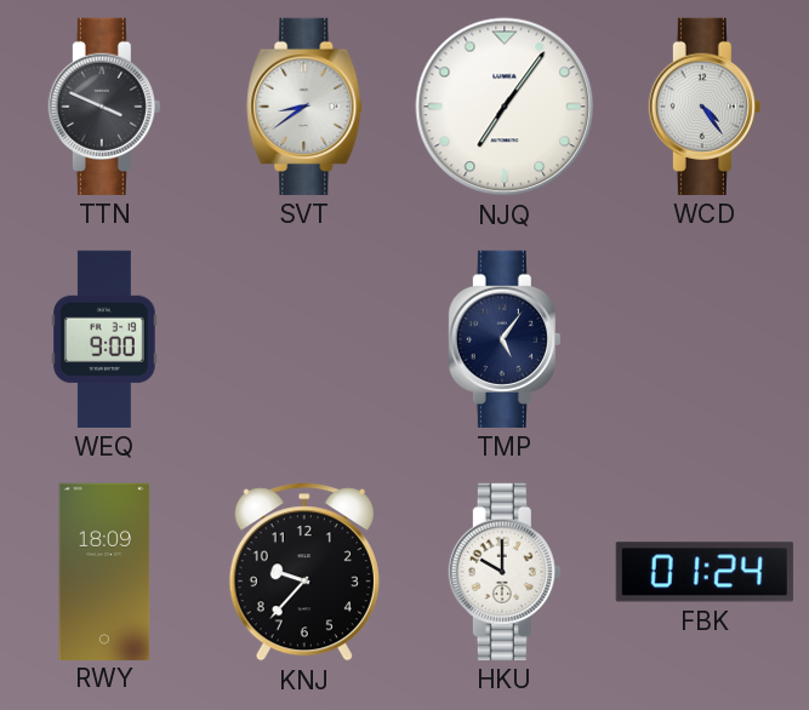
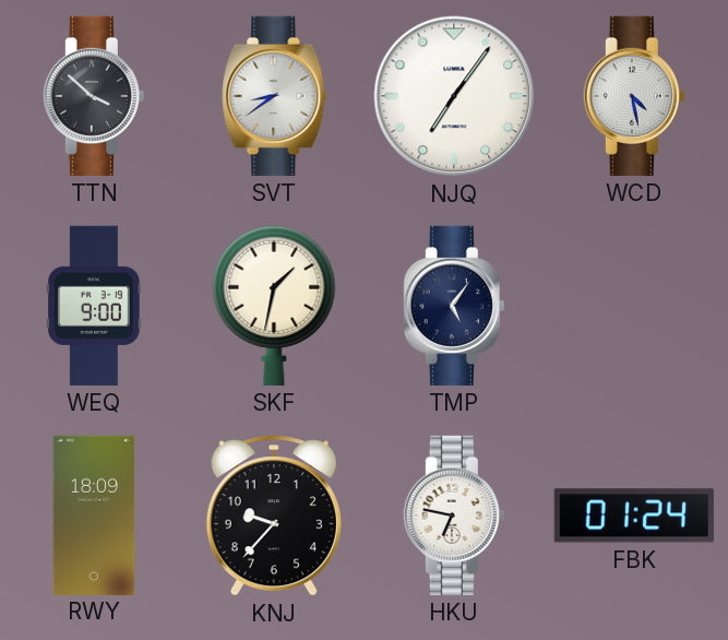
TTN: 3:49 -> 3:52
WCD: 4:24 -> 4:28
SKF: none -> 1:32
HKU: 10:00 -> 6:47
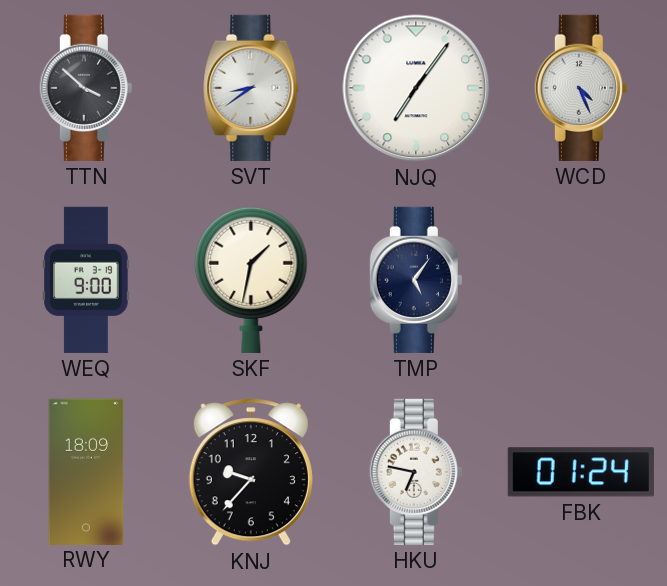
WCD: 4:28 -> 4:26
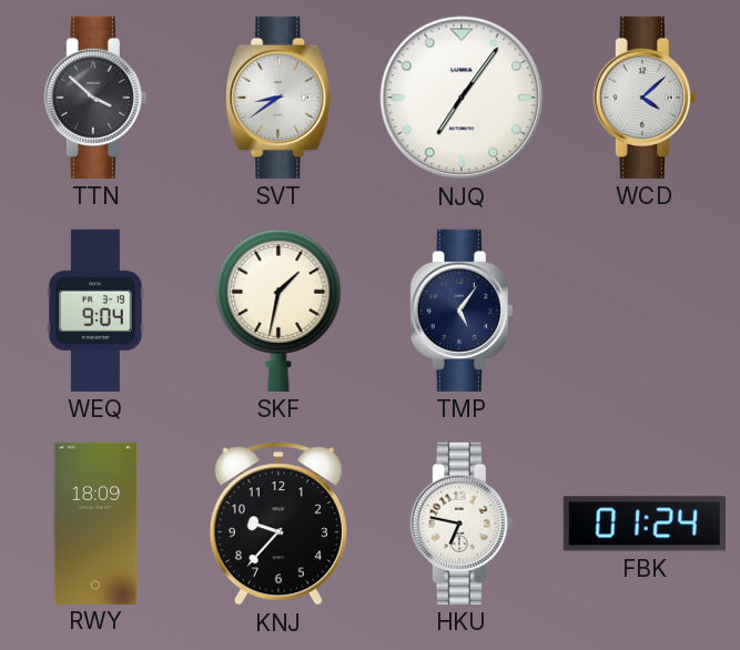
WCD: 4:26 -> 4:08
WEQ: 9:00 -> 9:04
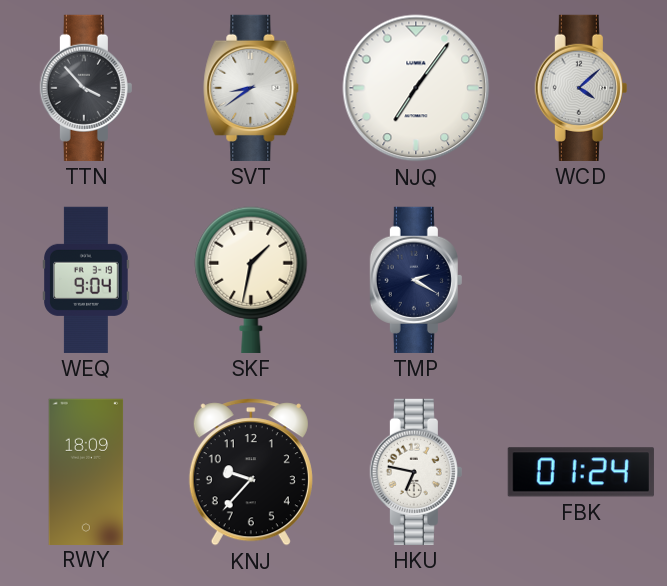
TTN: 3:52 -> 3:53
TMP: 5:06 -> 2:20
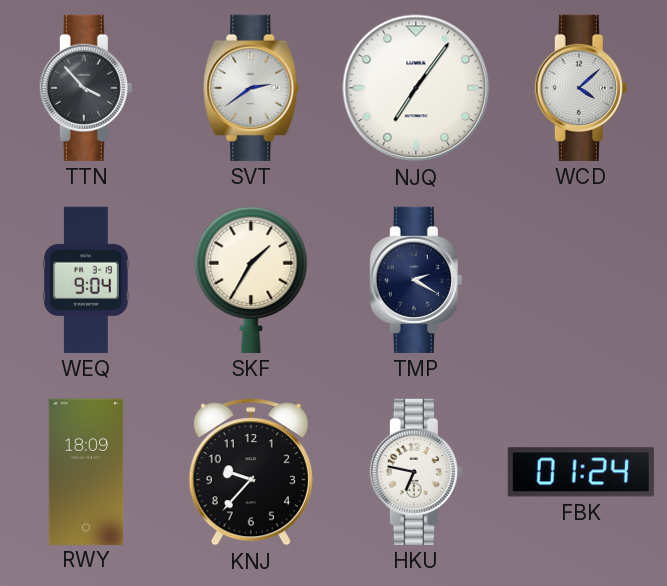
SVT: 8:39 -> 2:39
SKF: 1:32 -> 1:35
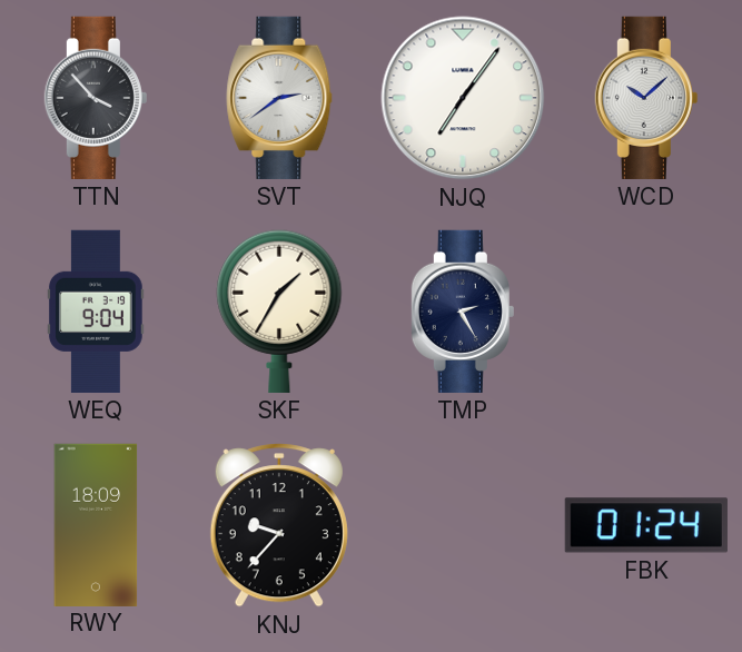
WCD: 4:08 -> 10:08
TMP: 2:20 -> 2:25
HKU: 6:47 -> none
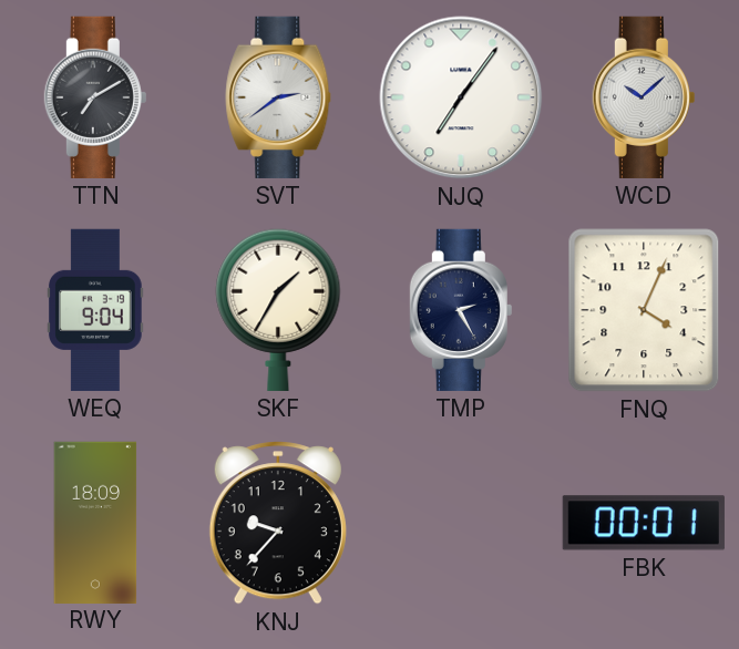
TTN: 3:53 -> 7:10
FNQ: none -> 4:04
FBK: 01:24 -> 00:01
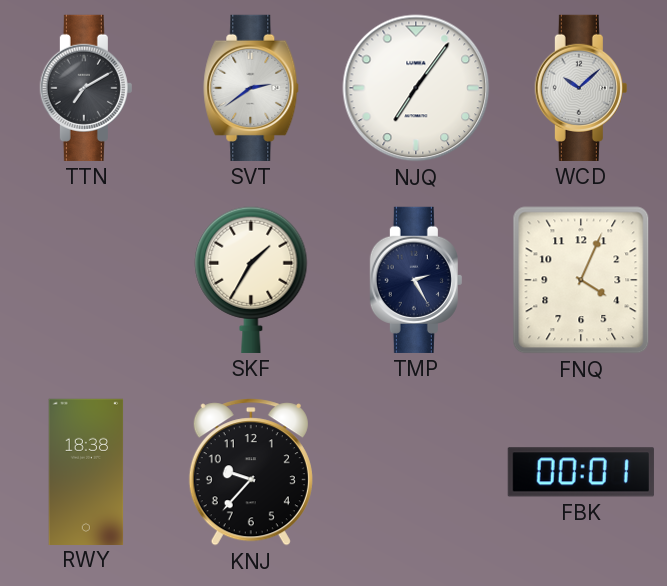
WEQ: 9:04 -> none
RWY: 18:09 -> 18:38
